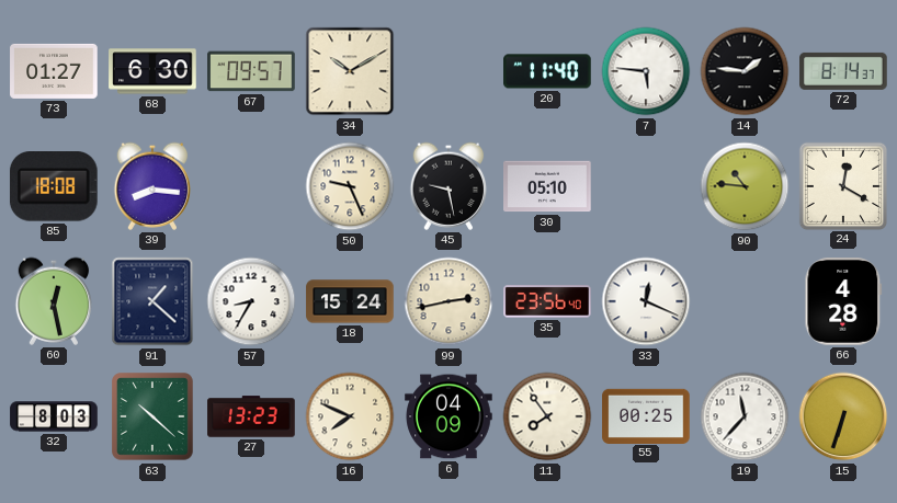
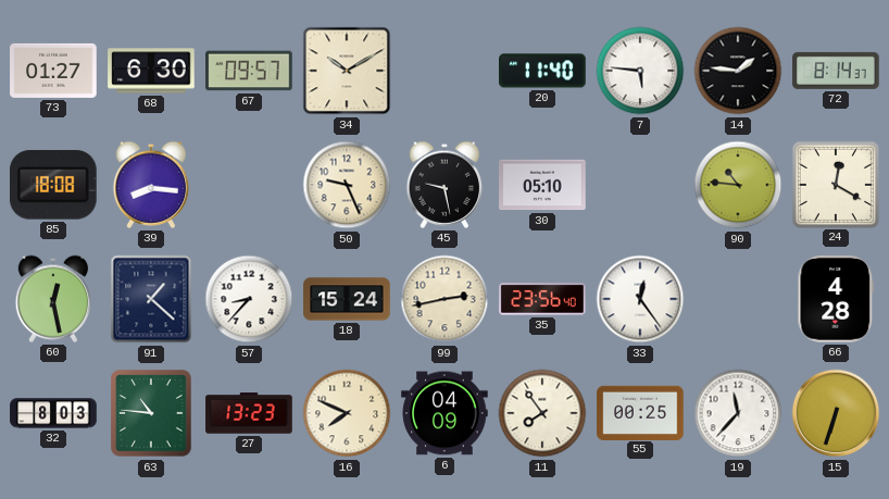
57: 8:35 -> 8:37
33: 12:19 -> 12:24
63: 10:22 -> 10:46
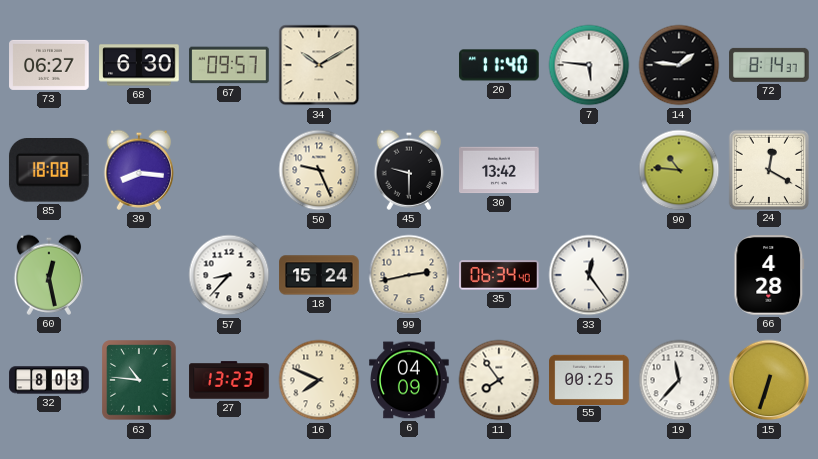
73: 01:27 -> 06:27
45: 9:28 -> 9:30
30: 05:10 -> 13:42
91: 1:22 -> none
35: 23:56 -> 06:34
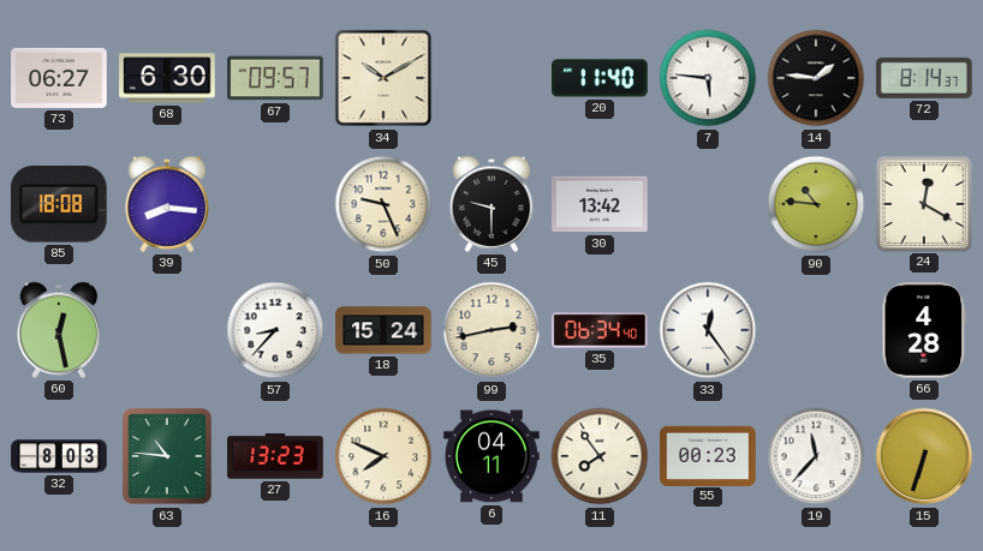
6: 04:09 -> 04:11
55: 00:25 -> 00:23
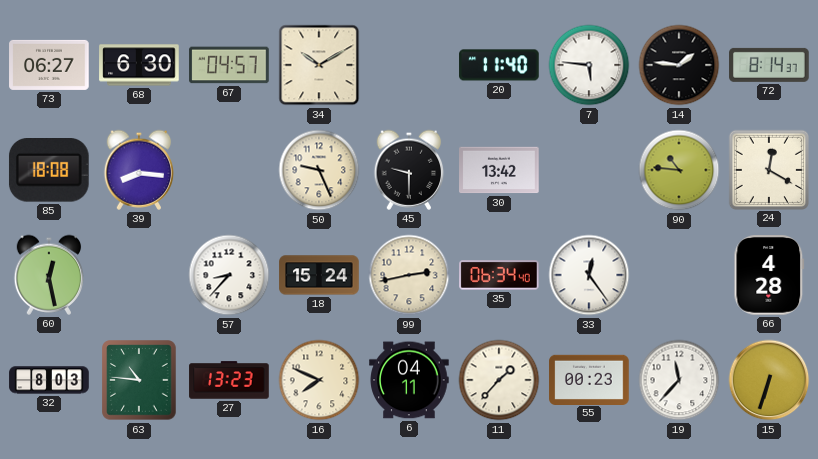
67: 09:57 -> 04:57
11: 7:54 -> 1:37
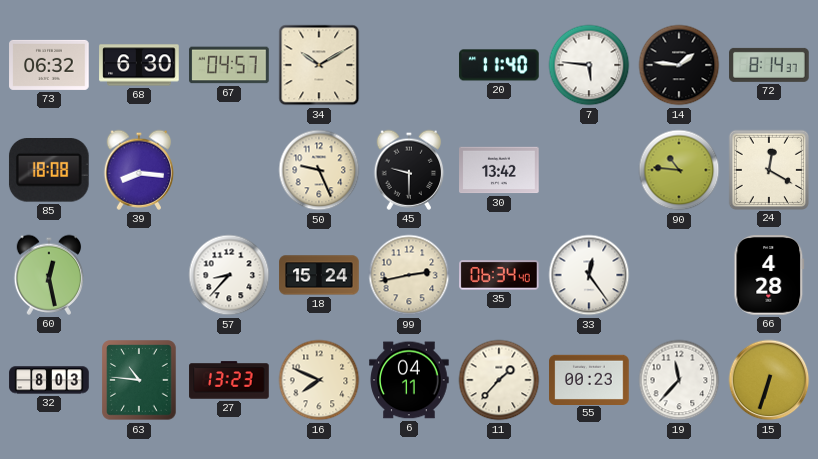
73: 06:27 -> 06:32
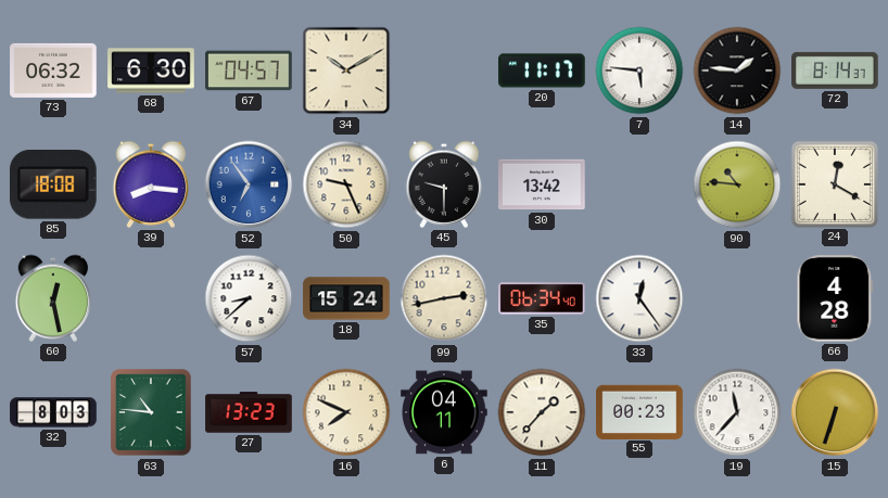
20: 11:40 -> 11:17
52: none -> 6:54
57: 8:37 -> 8:38
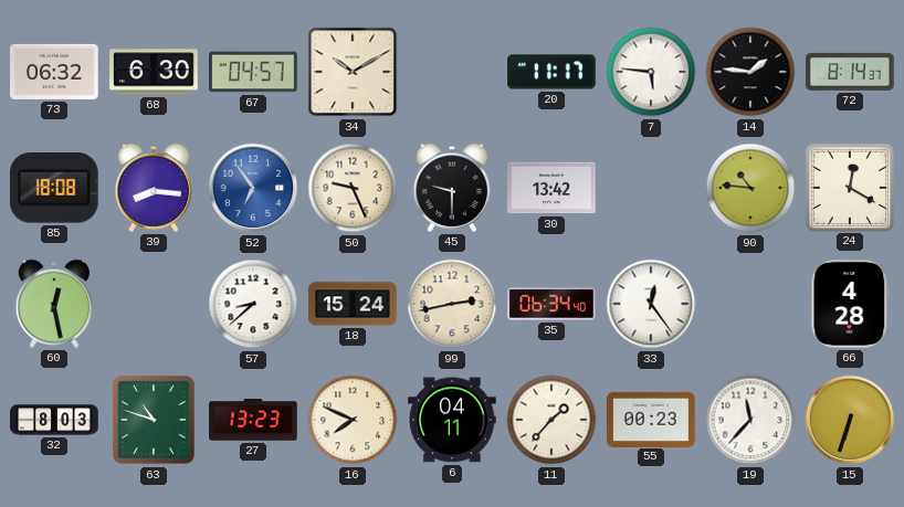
63: 10:46 -> 10:48
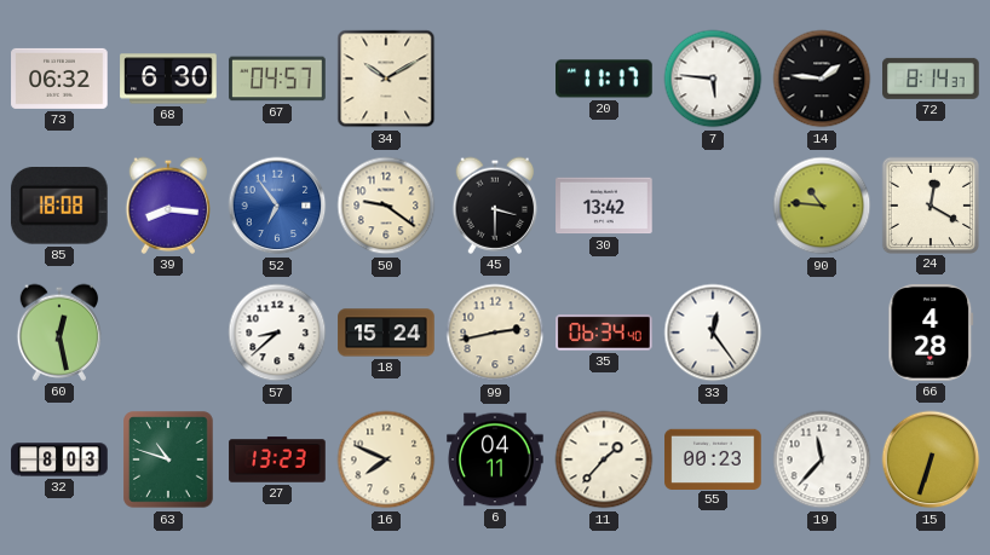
50: 9:26 -> 9:21
45: 9:30 -> 3:30
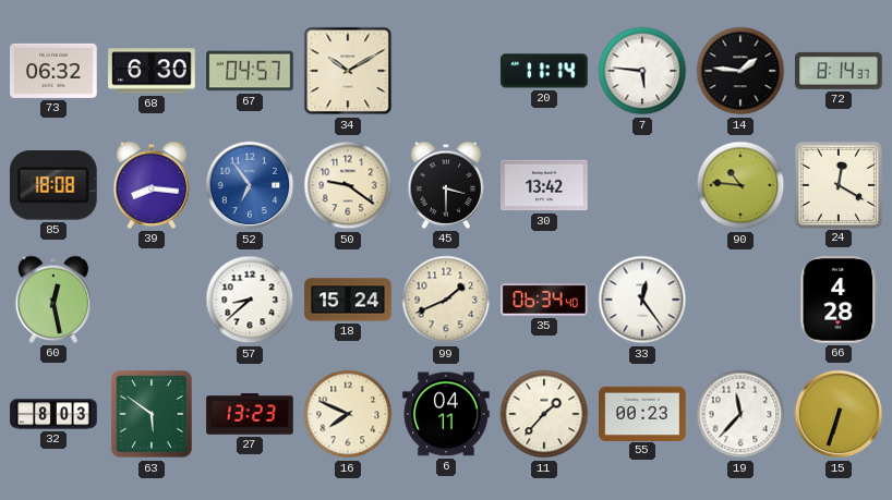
20: 11:17 -> 11:14
99: 2:43 -> 1:41
63: 10:48 -> 5:51
